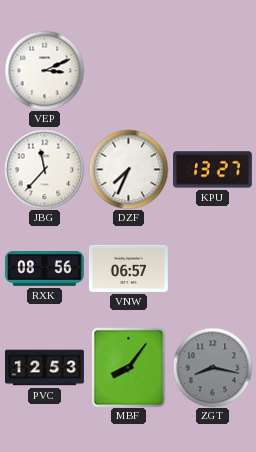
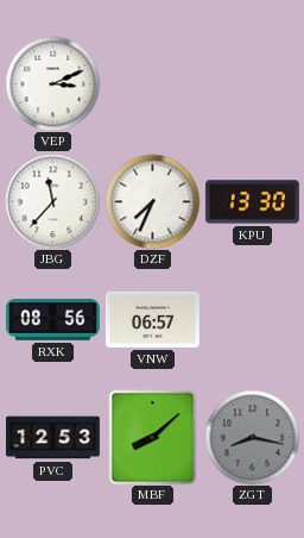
KPU: 13:27 -> 13:30
MBF: 8:06 -> 8:08
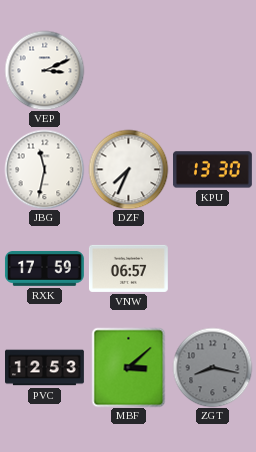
JBG: 11:37 -> 11:32
RXK: 08:56 -> 17:59
MBF: 8:08 -> 3:08
